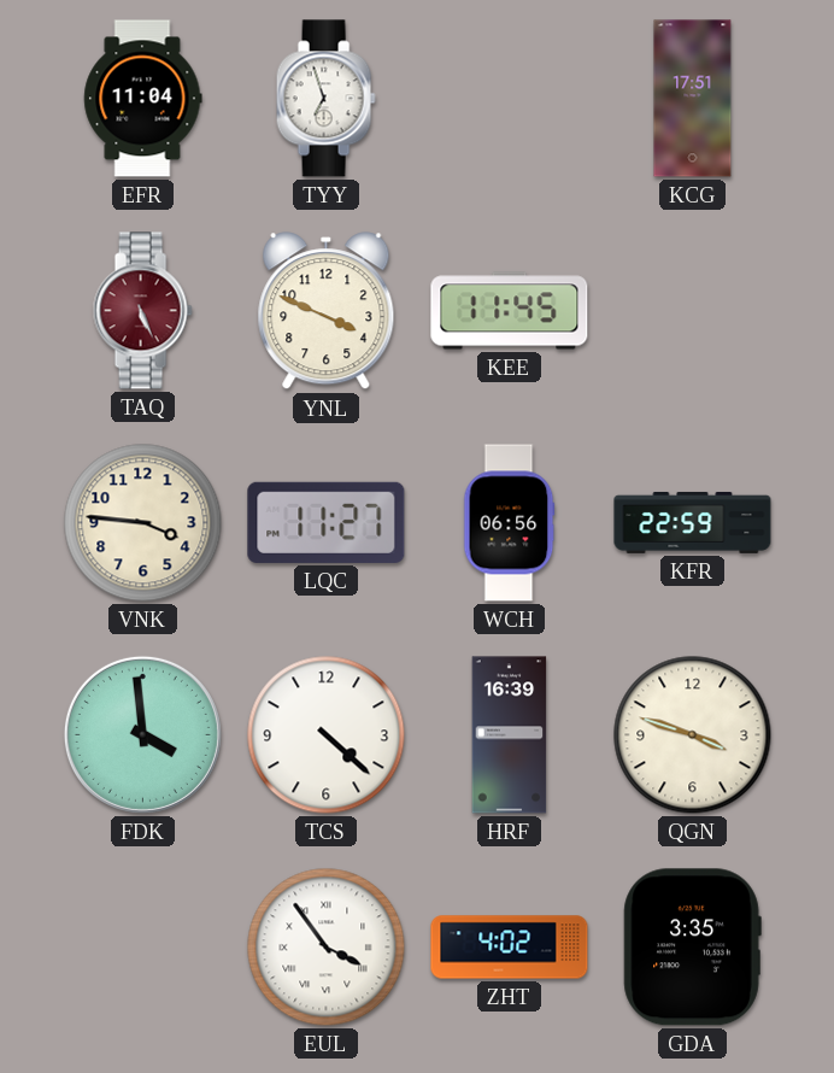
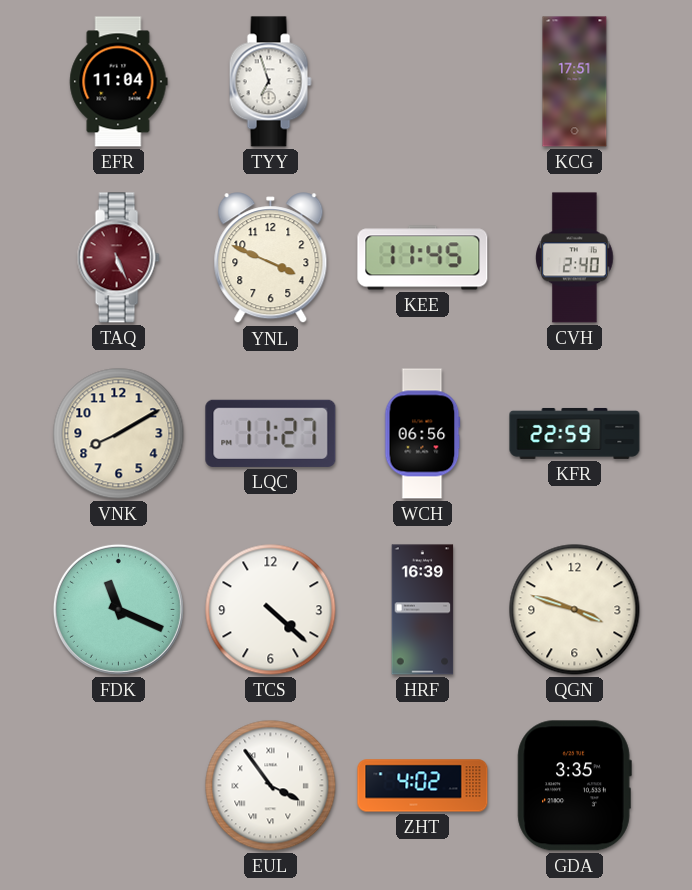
CVH: none -> 2:40
VNK: 3:46 -> 8:10
FDK: 3:59 -> 11:19
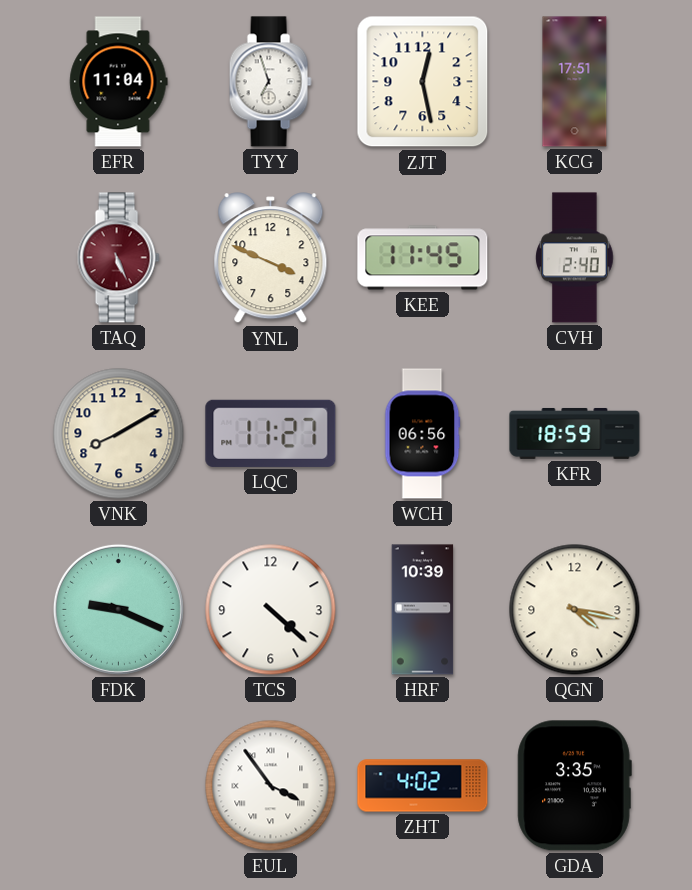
ZJT: none -> 12:28
KFR: 22:59 -> 18:59
FDK: 11:19 -> 9:19
HRF: 16:39 -> 10:39
QGN: 3:48 -> 4:17
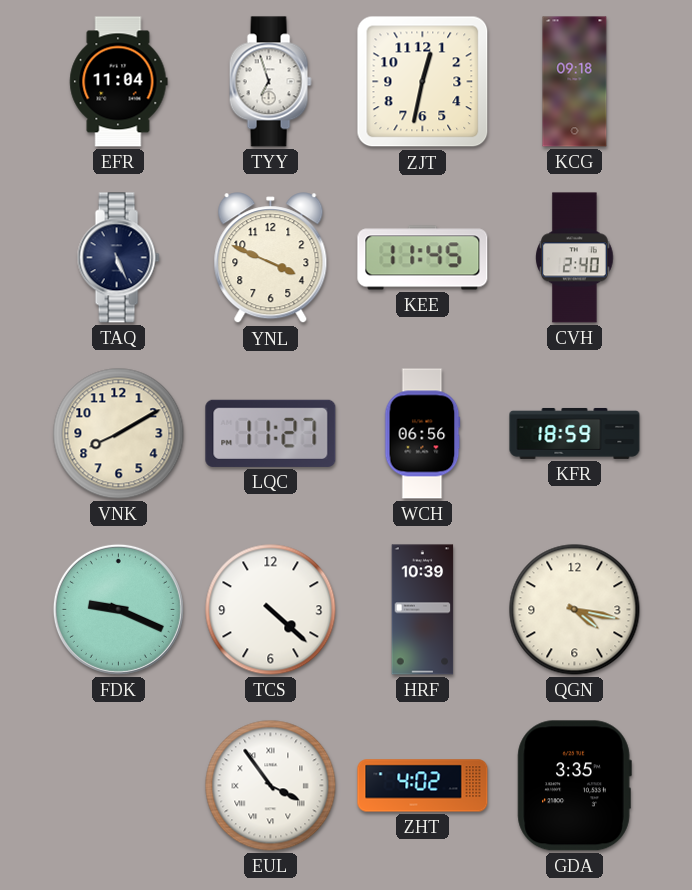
ZJT: 12:28 -> 12:32
KCG: 17:51 -> 09:18
TAQ dial: burgundy -> navy
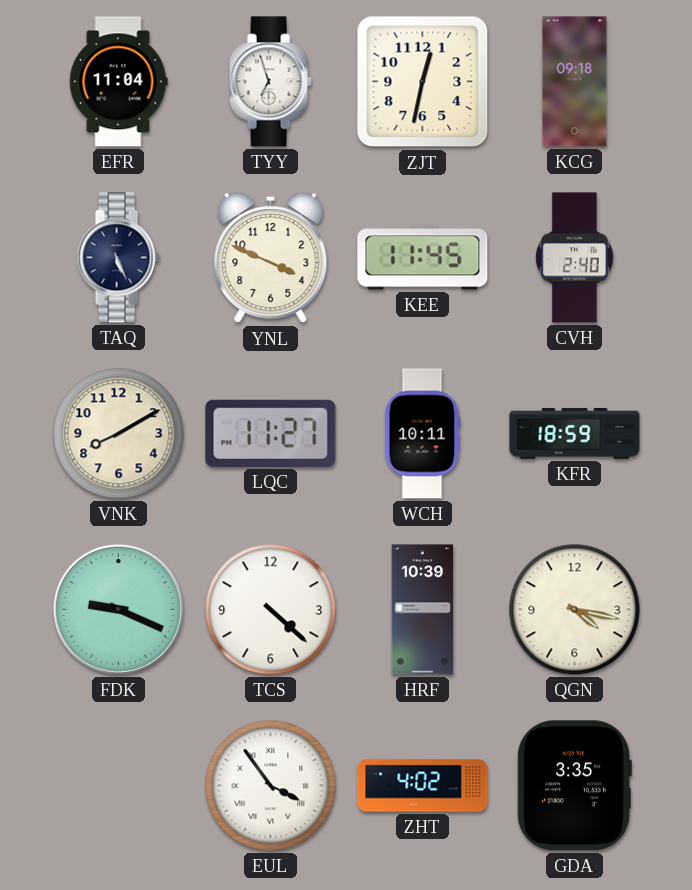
WCH: 06:56 -> 10:11
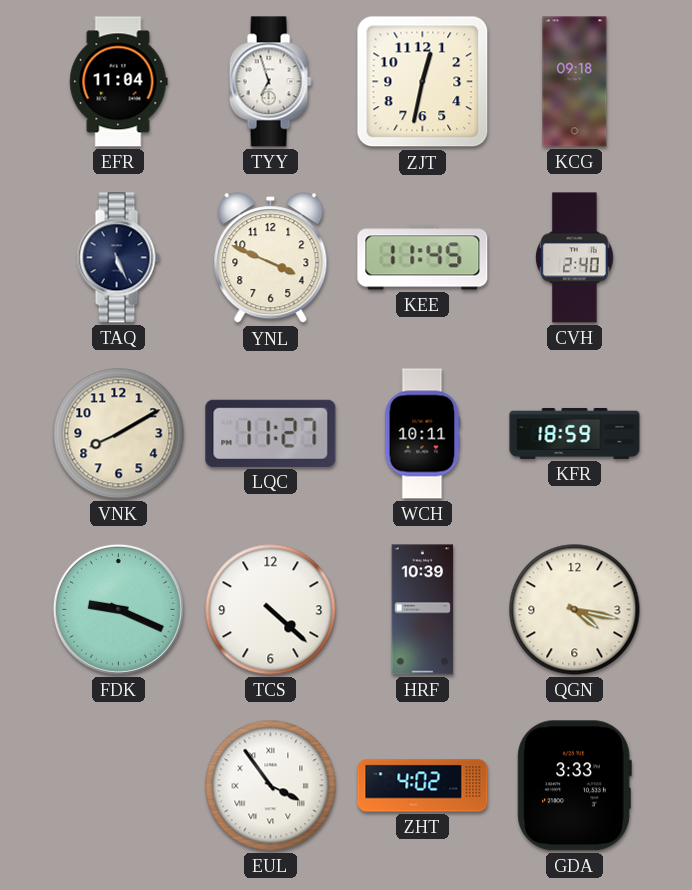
GDA: 3:35 -> 3:33
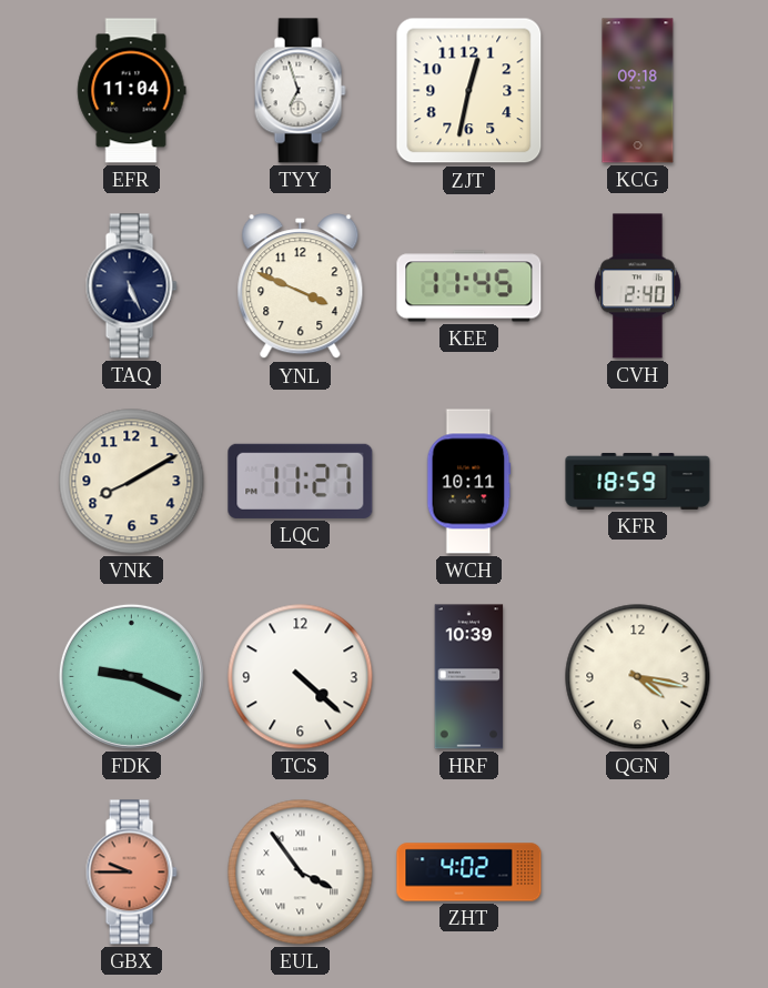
GBX: none -> 9:45
GDA: 3:33 -> none
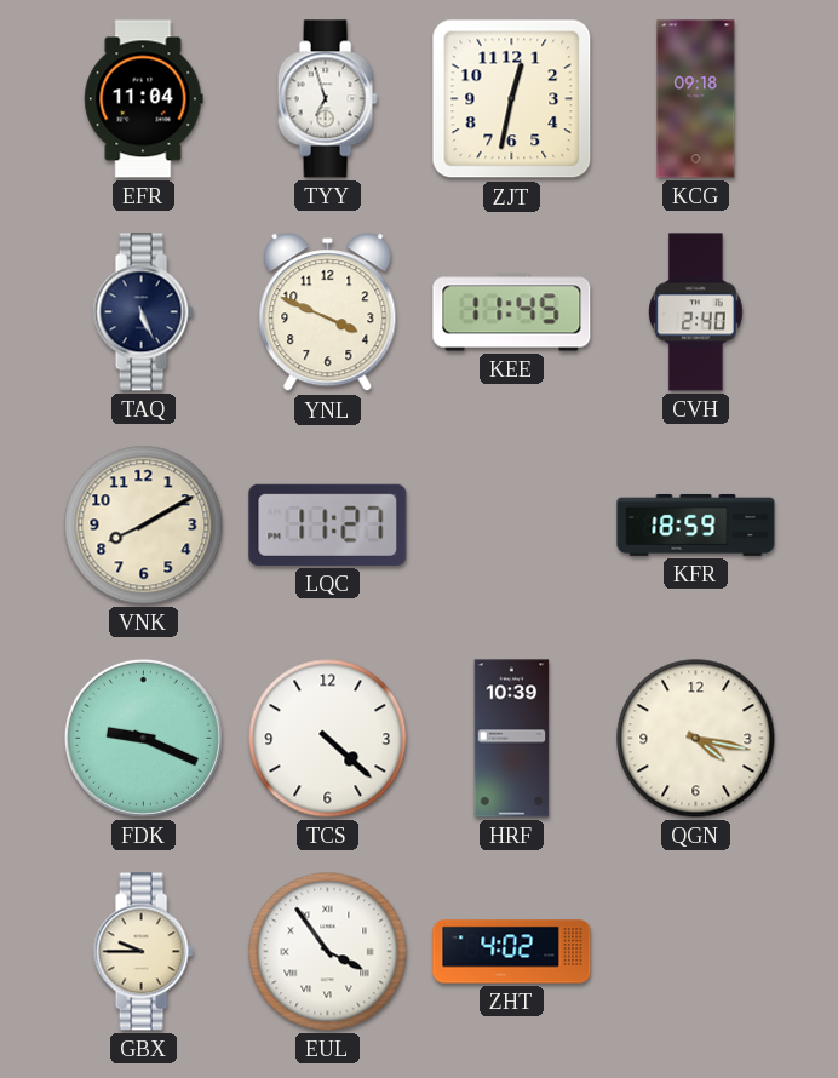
WCH: 10:11 -> none
GBX dial: salmon -> cream
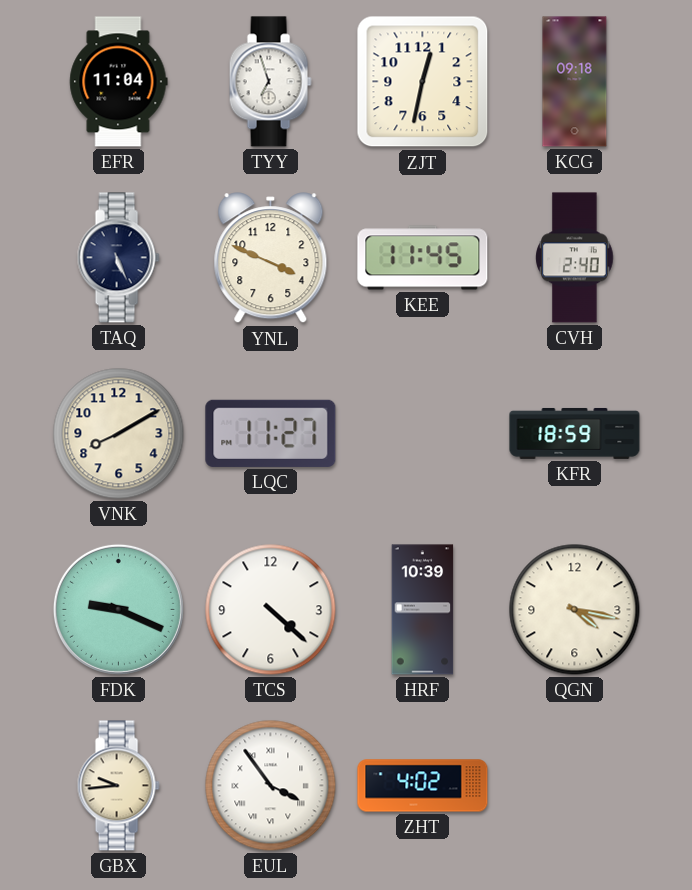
GBX: 9:45 -> 9:44
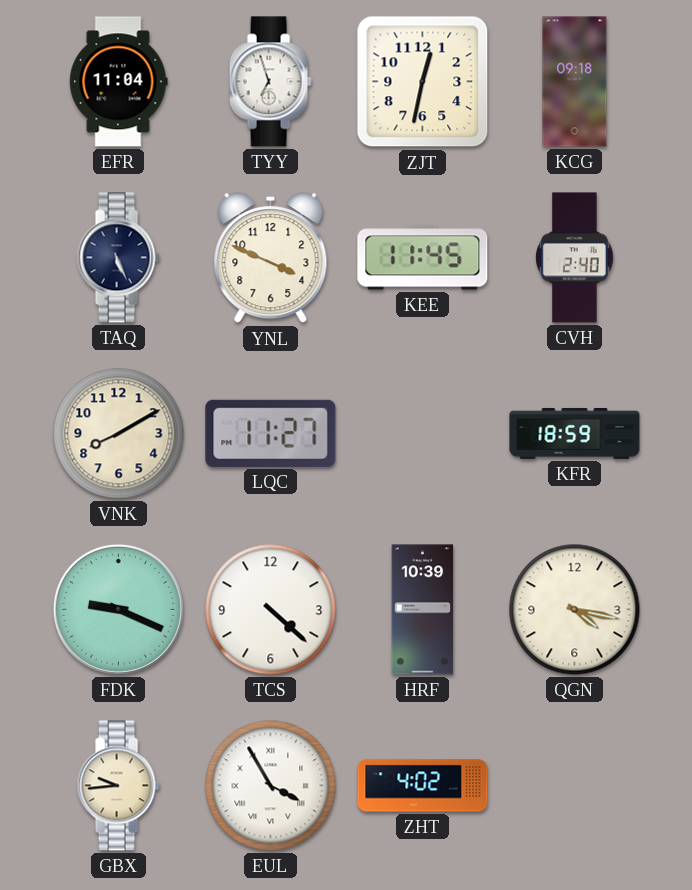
EUL: 3:54 -> 3:55
